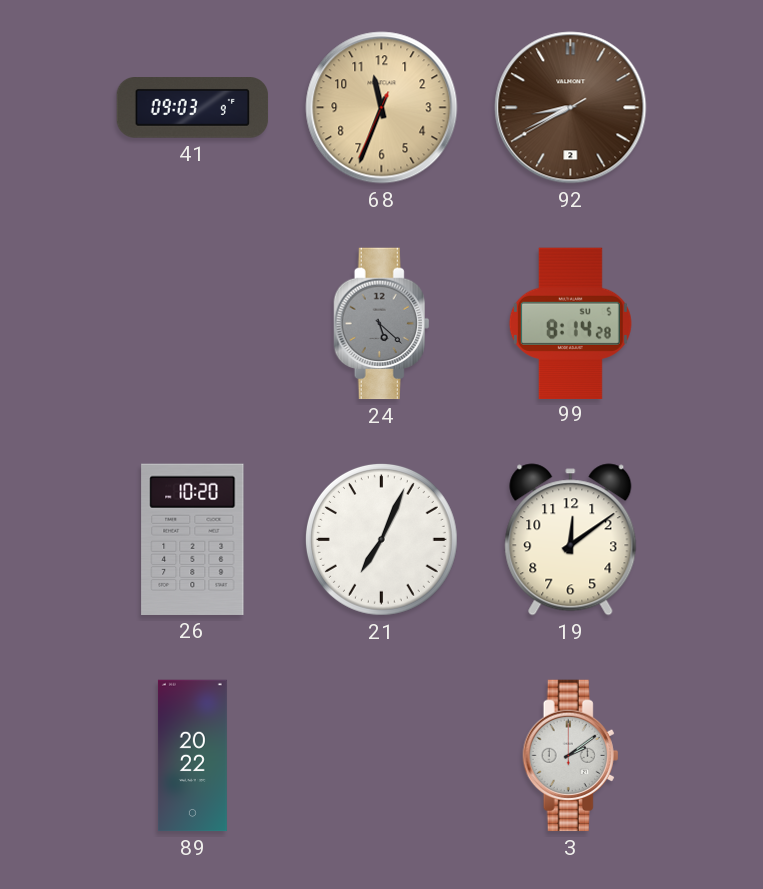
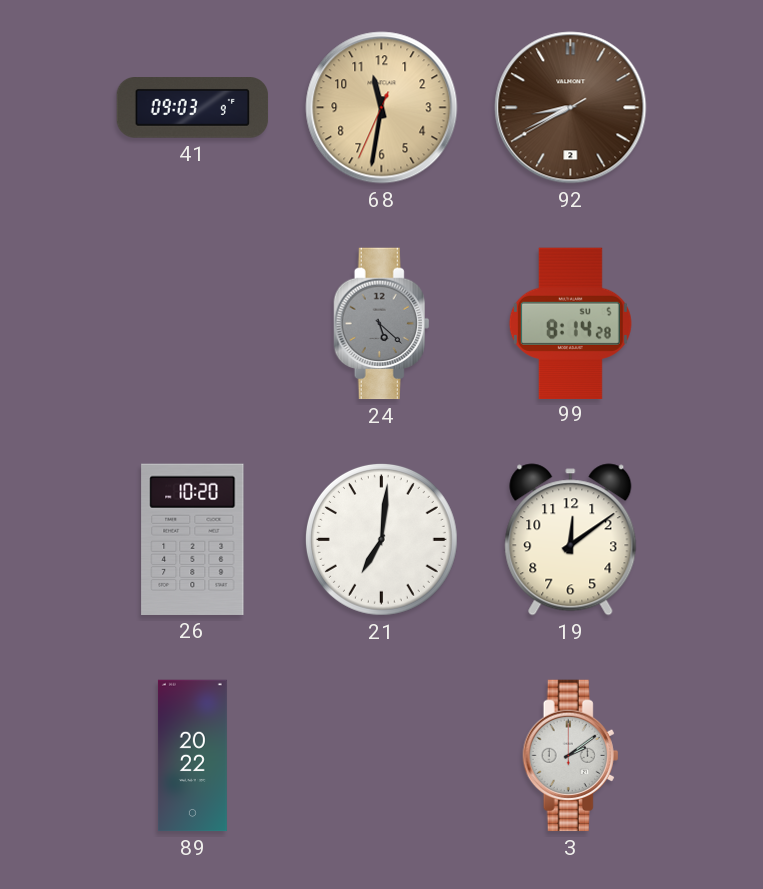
68: 11:33 -> 11:31
21: 7:04 -> 7:01
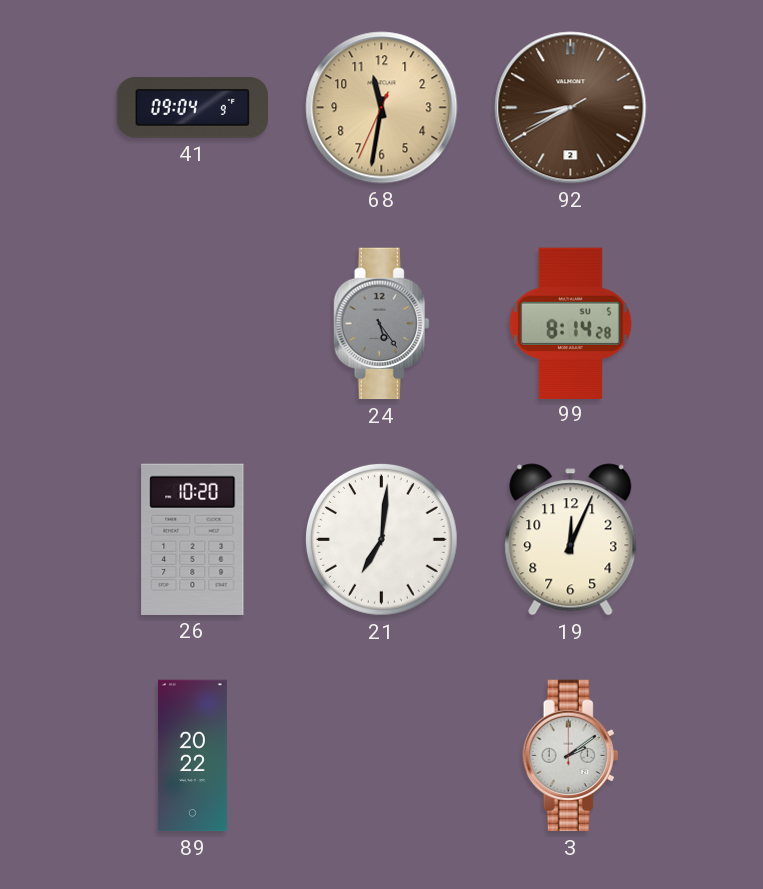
41: 09:03 -> 09:04
24: 5:22 -> 5:24
19: 12:09 -> 12:04
